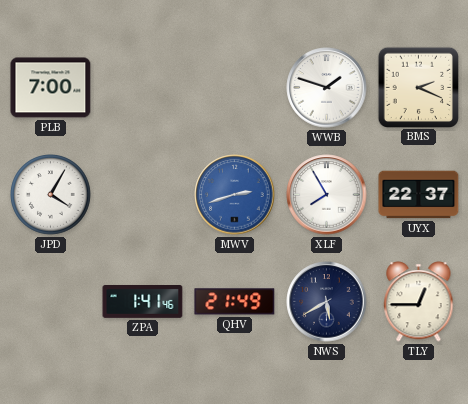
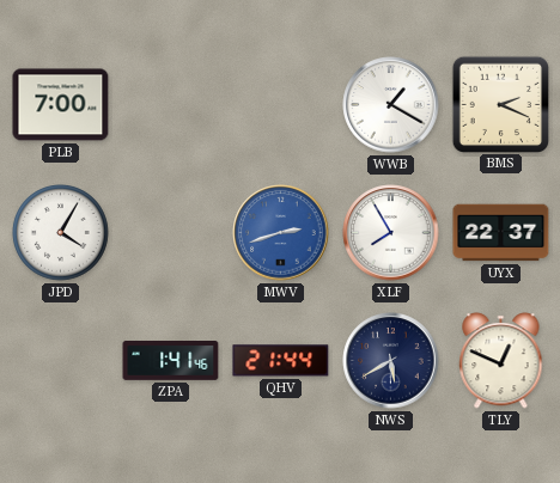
WWB: 1:48 -> 1:20
QHV: 21:49 -> 21:44
TLY: 12:45 -> 12:49
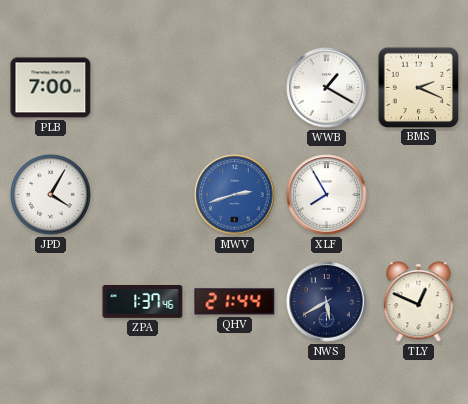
UYX: 22:37 -> none
ZPA: 1:41 -> 1:37
